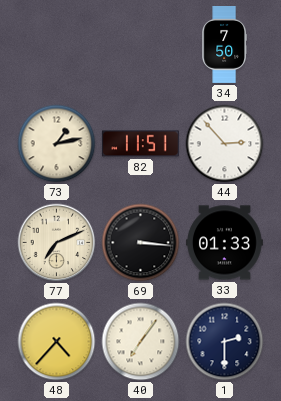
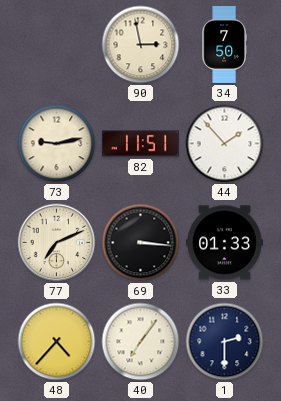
90: none -> 2:58
73: 1:13 -> 9:13
44: 2:53 -> 1:53
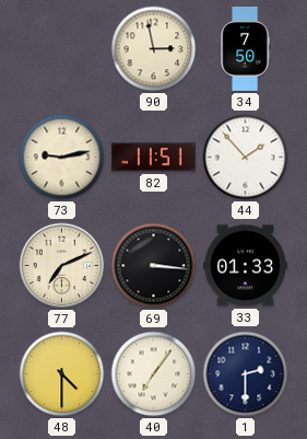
48: 4:37 -> 4:30
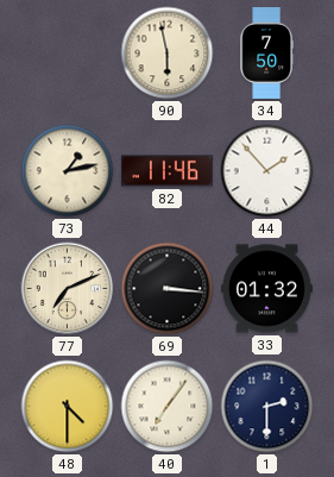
90: 2:58 -> 5:58
73: 9:13 -> 1:13
82: 11:51 -> 11:46
33: 01:33 -> 01:32
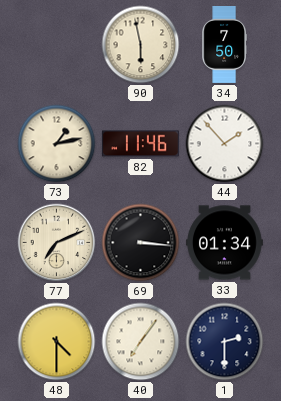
33: 01:32 -> 01:34
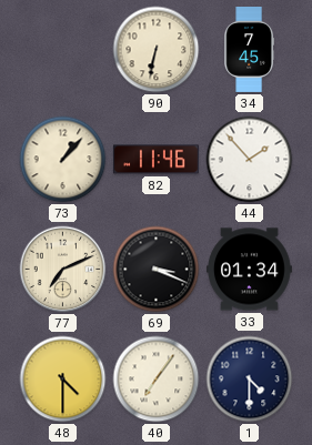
90: 5:58 -> 6:32
34: 7:50 -> 7:45
73: 1:13 -> 1:07
69: 3:16 -> 3:19
1: 2:30 -> 4:30
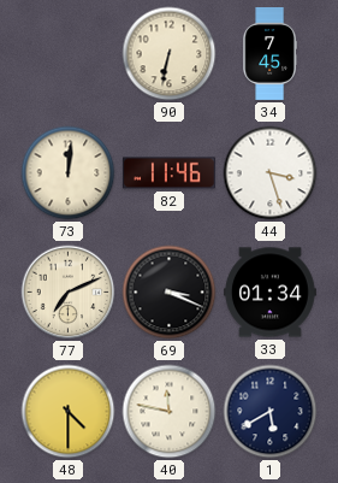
73: 1:07 -> 12:01
44: 1:53 -> 3:27
40: 7:06 -> 11:47
1: 4:30 -> 5:40
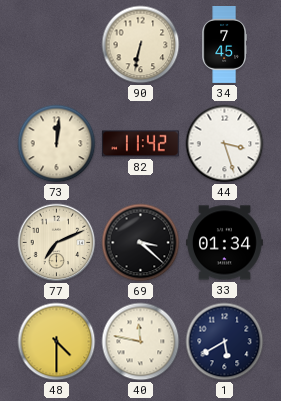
82: 11:46 -> 11:42
69: 3:19 -> 3:22
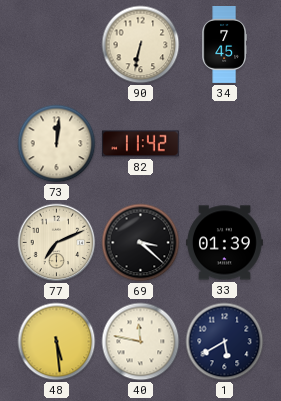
44: 3:27 -> none
33: 01:34 -> 01:39
48: 4:30 -> 5:29
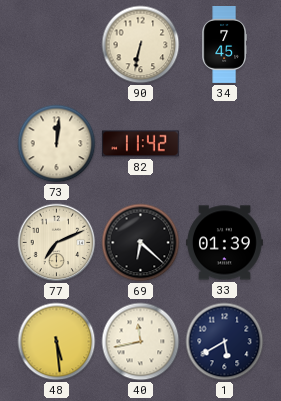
69: 3:22 -> 6:22
40: 11:47 -> 11:43
